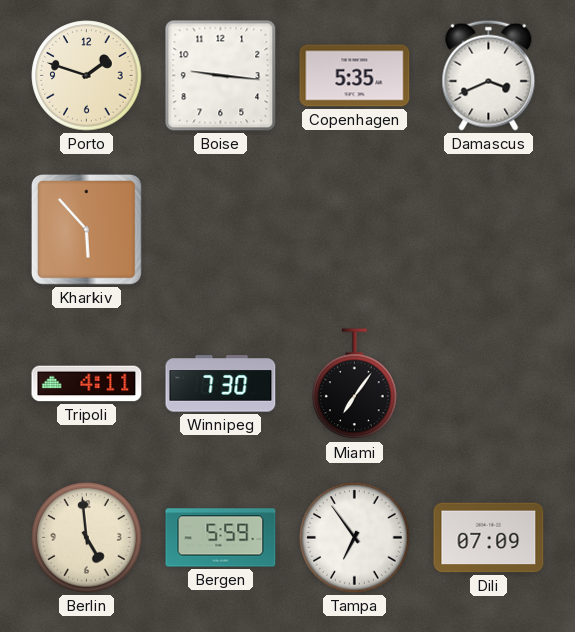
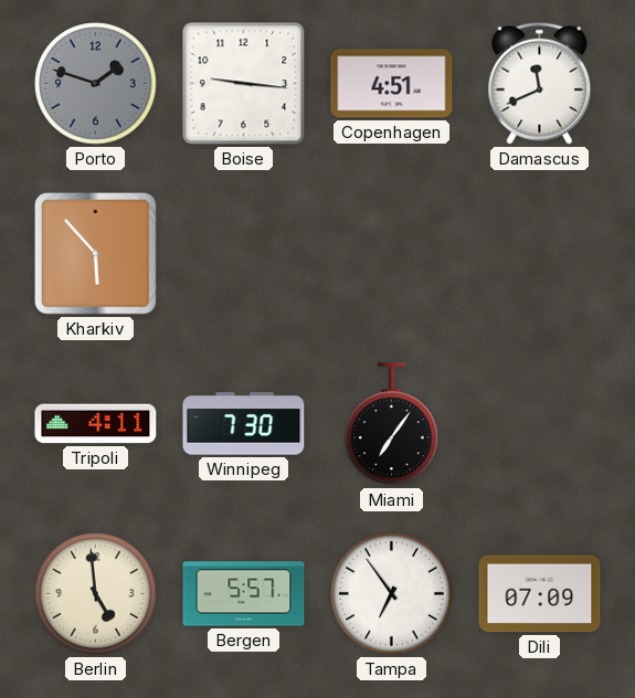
Porto dial: cream -> grey
Copenhagen: 5:35 -> 4:51
Damascus: 3:41 -> 11:41
Bergen: 5:59 -> 5:57
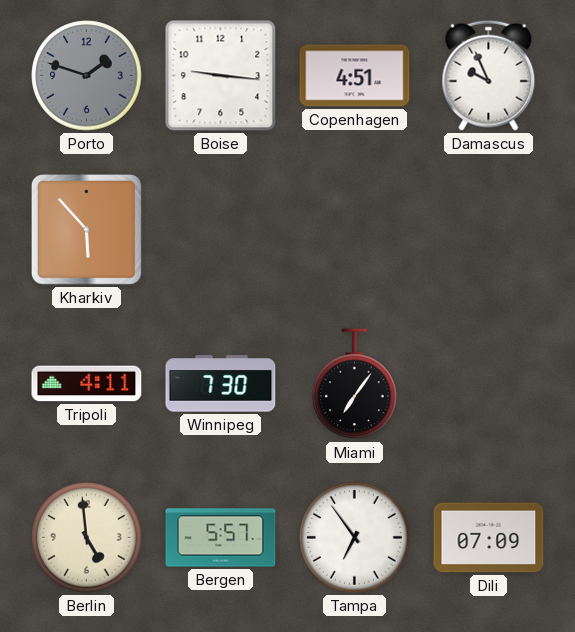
Damascus: 11:41 -> 9:56
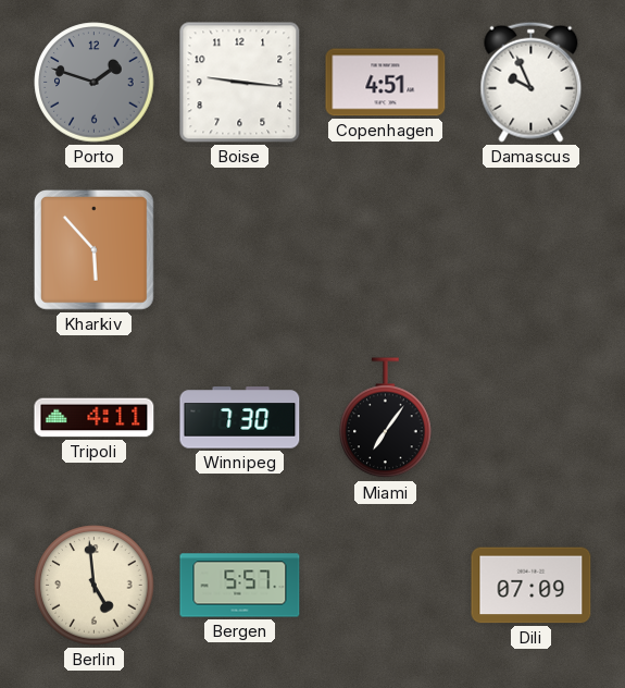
Tampa: 6:54 -> none
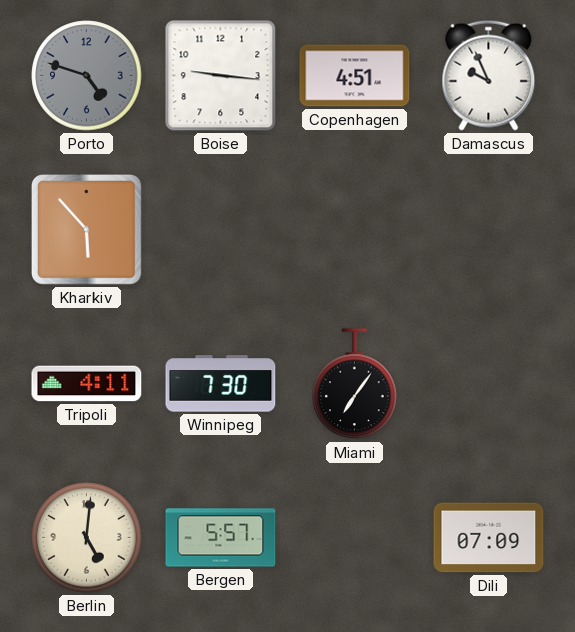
Porto: 1:48 -> 4:48
Berlin: 4:59 -> 5:01
